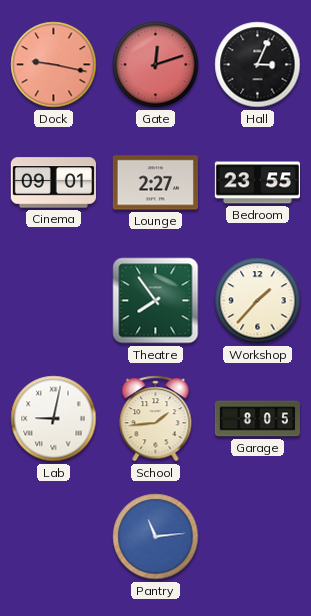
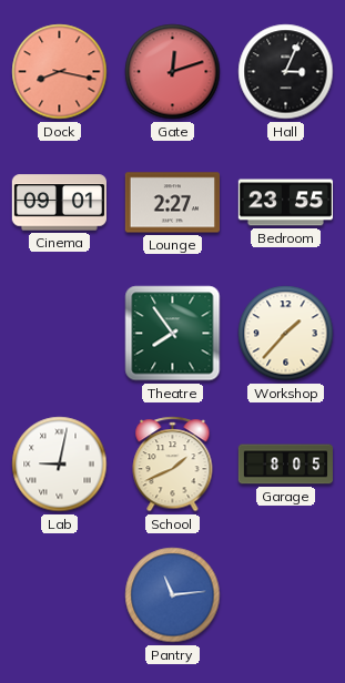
Dock: 9:17 -> 8:17
School: 1:44 -> 1:41
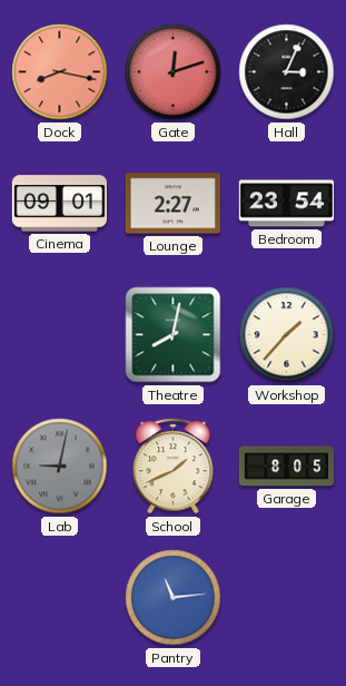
Bedroom: 23:55 -> 23:54
Theatre: 7:54 -> 8:02
Lab dial: white -> grey
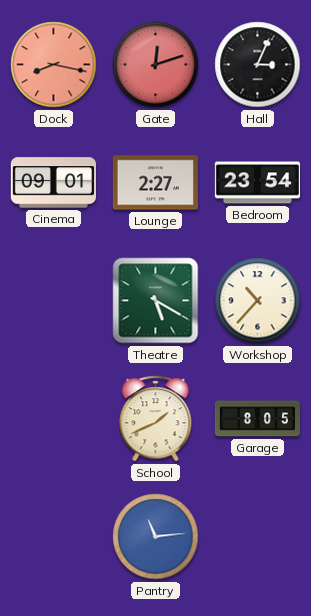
Theatre: 8:02 -> 5:20
Workshop: 1:37 -> 10:37
Lab: 9:02 -> none
